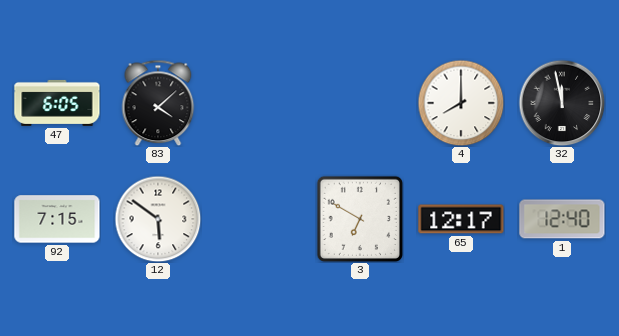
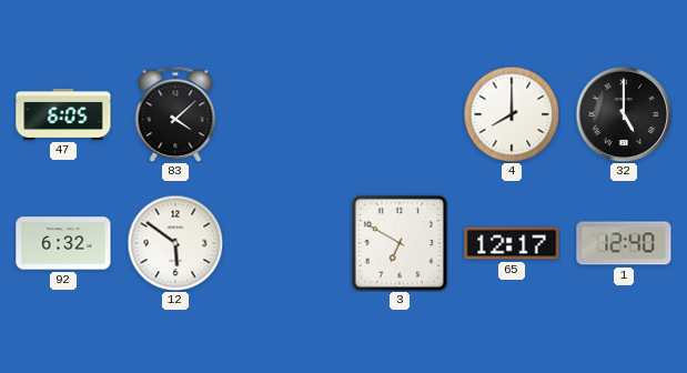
32: 11:58 -> 5:00
92: 7:15 -> 6:32
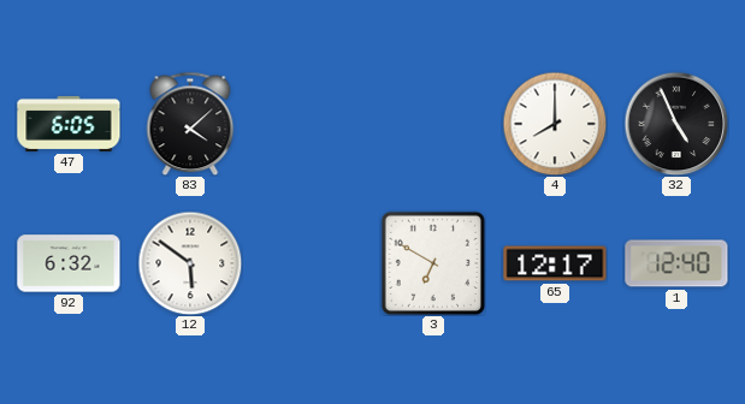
32: 5:00 -> 4:56
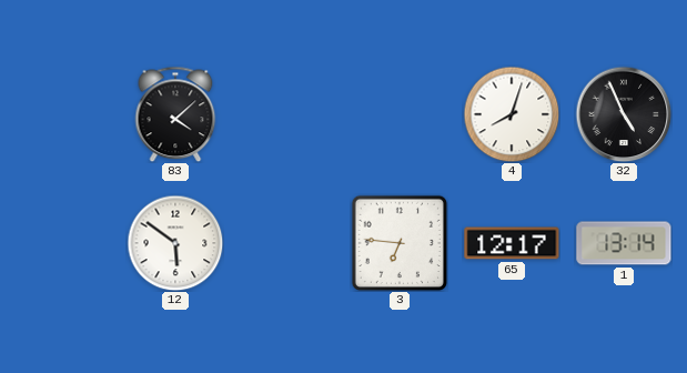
47: 6:05 -> none
4: 8:00 -> 8:03
92: 6:32 -> none
3: 6:50 -> 6:46
1: 12:40 -> 13:14
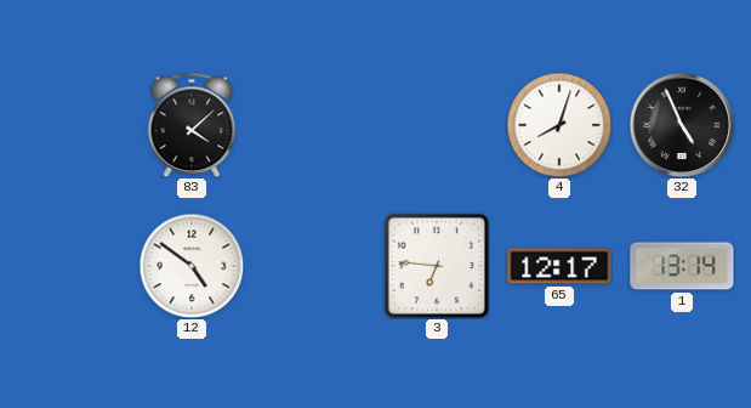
12: 5:51 -> 4:51
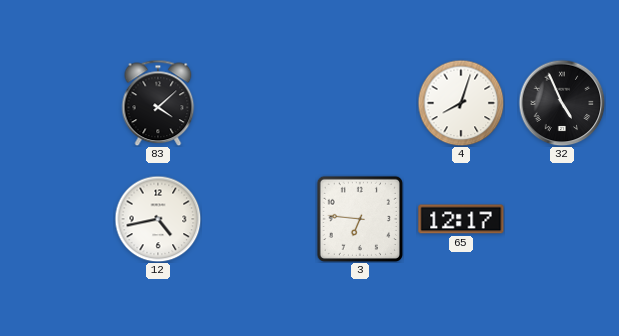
12: 4:51 -> 4:43
1: 13:14 -> none
